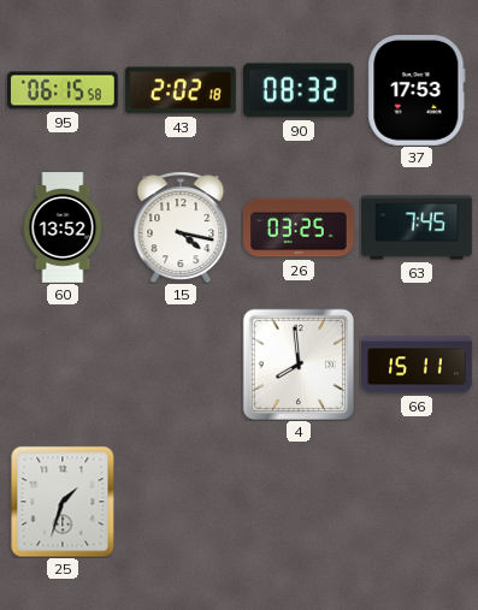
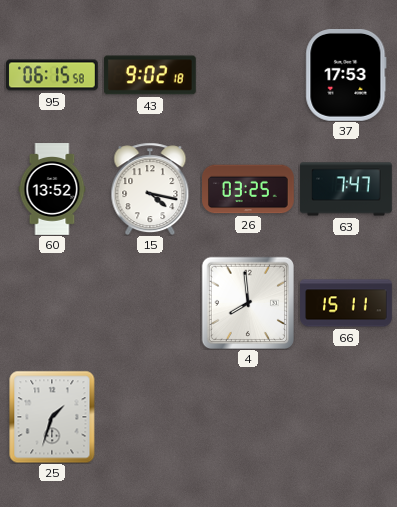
43: 2:02 -> 9:02
90: 08:32 -> none
63: 7:45 -> 7:47
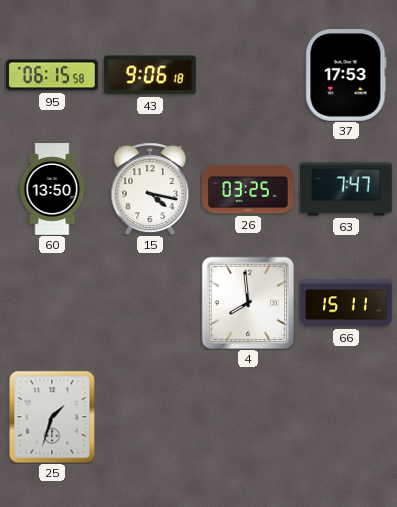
43: 9:02 -> 9:06
60: 13:52 -> 13:50
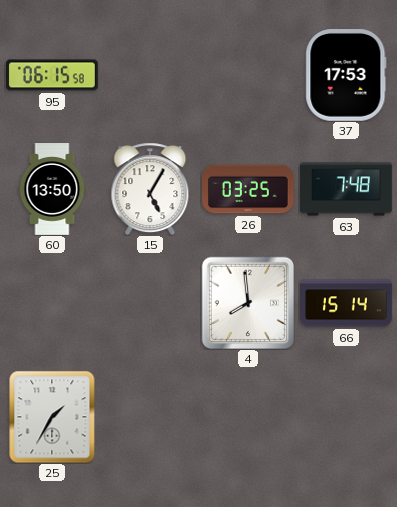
43: 9:06 -> none
15: 4:17 -> 5:05
63: 7:47 -> 7:48
66: 15:11 -> 15:14
25: 1:33 -> 1:35
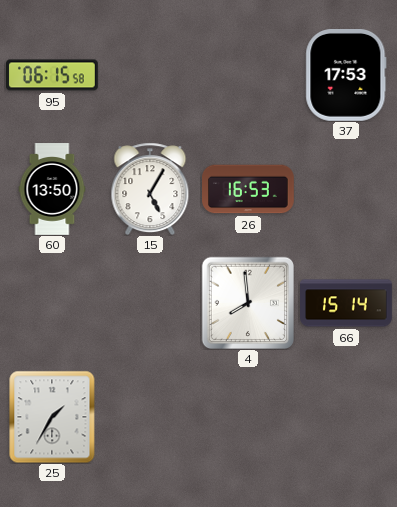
26: 03:25 -> 16:53
63: 7:48 -> none
